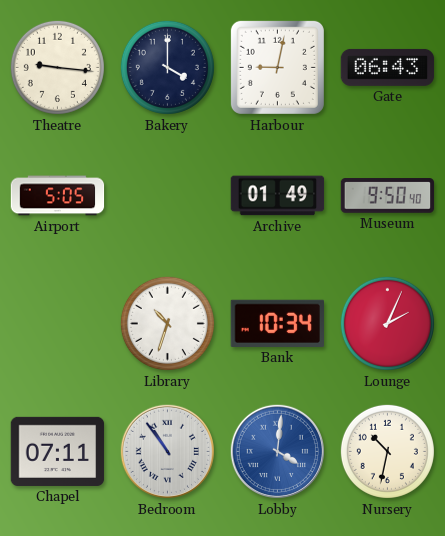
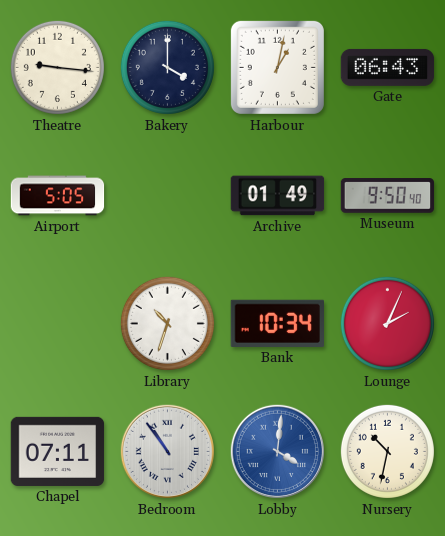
Harbour: 9:02 -> 1:02
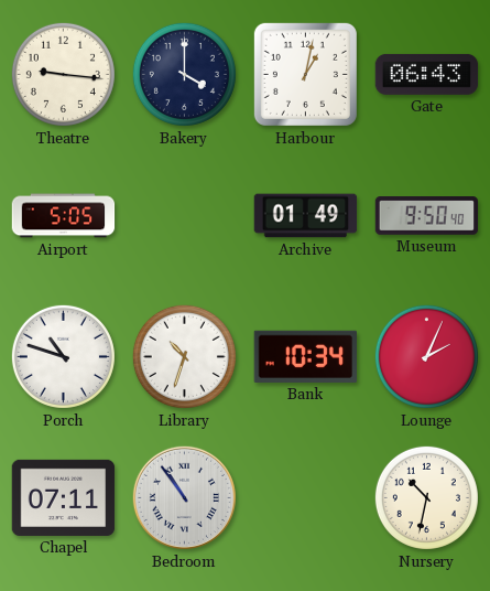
Porch: none -> 10:48
Lobby: 4:01 -> none
